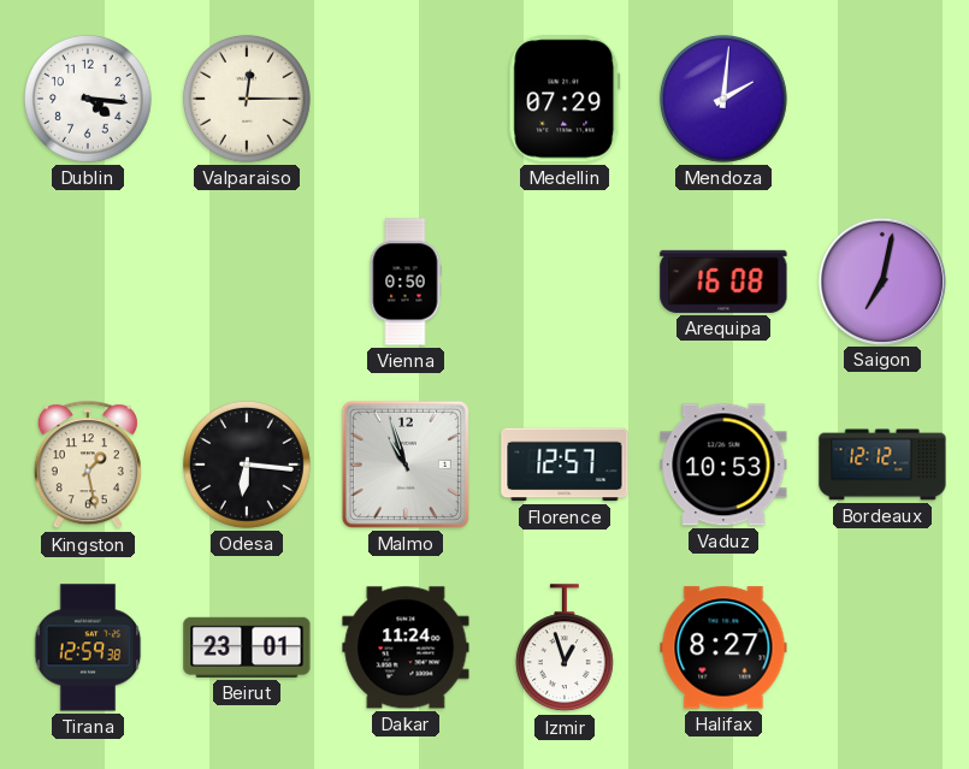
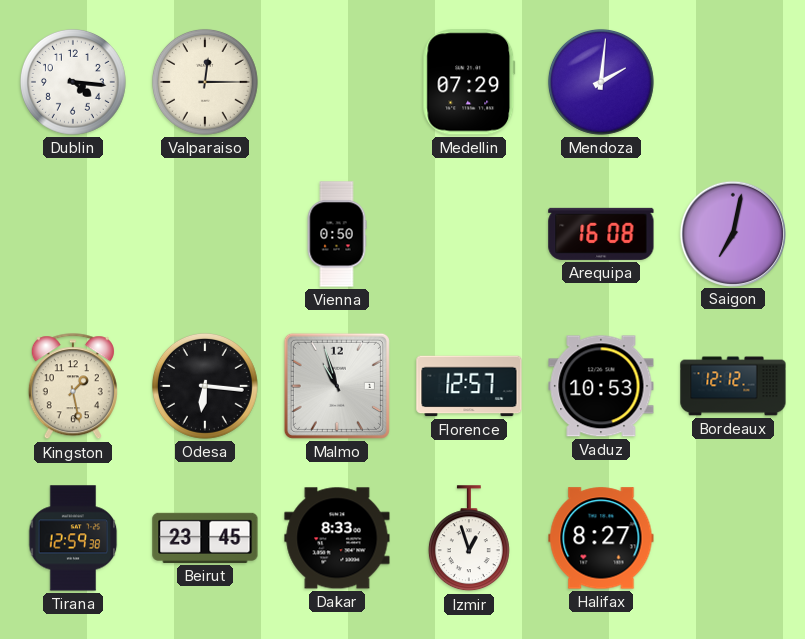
Beirut: 23:01 -> 23:45
Dakar: 11:24 -> 8:33
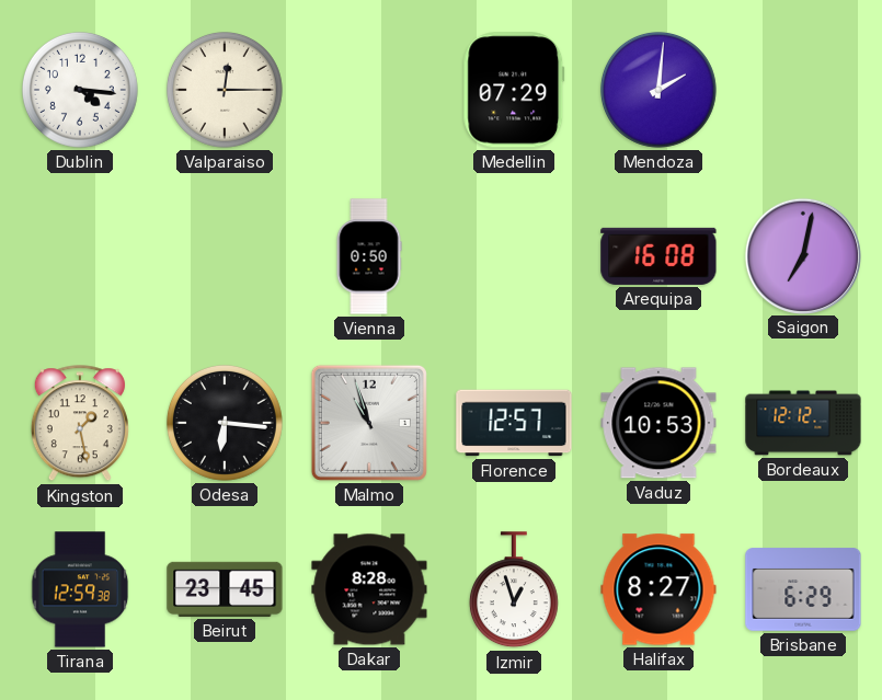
Dakar: 8:33 -> 8:28
Brisbane: none -> 6:29
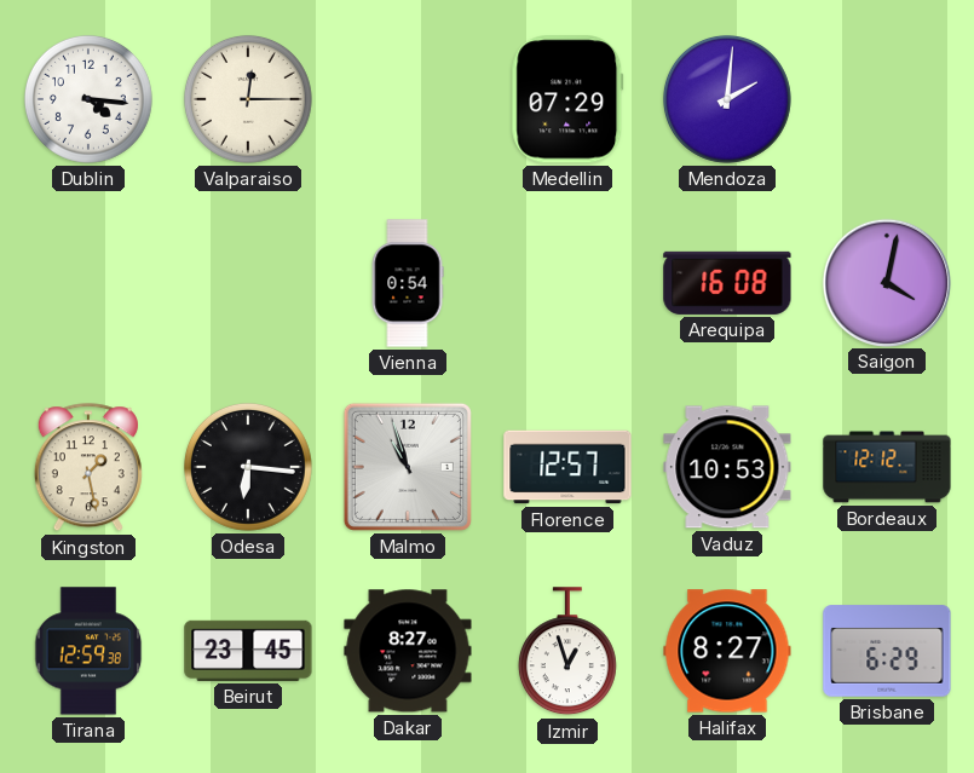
Vienna: 0:50 -> 0:54
Saigon: 7:02 -> 4:02
Dakar: 8:28 -> 8:27
